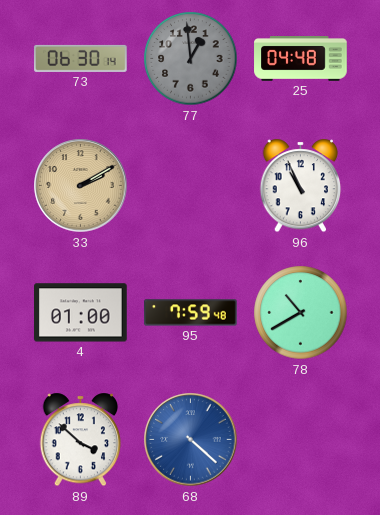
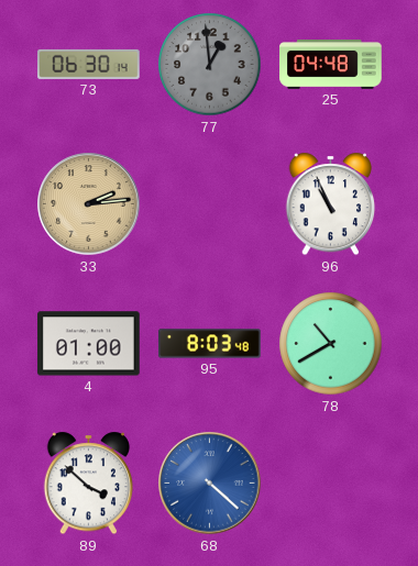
33: 2:10 -> 2:14
95: 7:59 -> 8:03
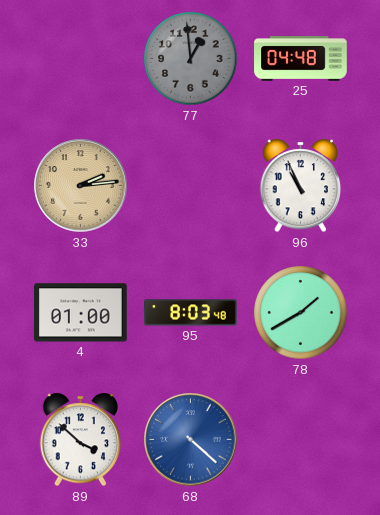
73: 06:30 -> none
78: 10:40 -> 1:40
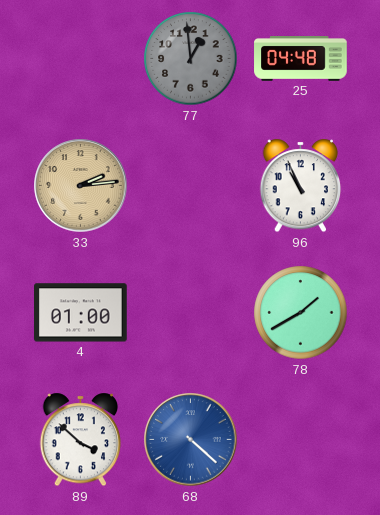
95: 8:03 -> none
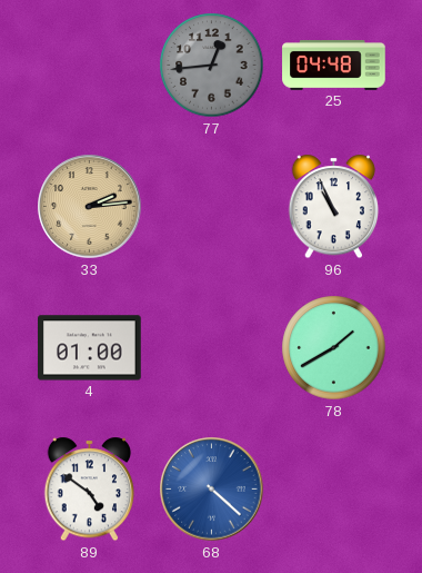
77: 12:59 -> 12:44
89: 3:52 -> 4:51
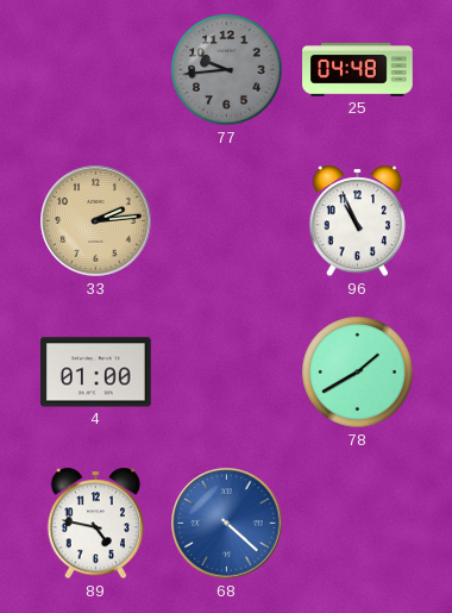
77: 12:44 -> 9:44
89: 4:51 -> 4:47
